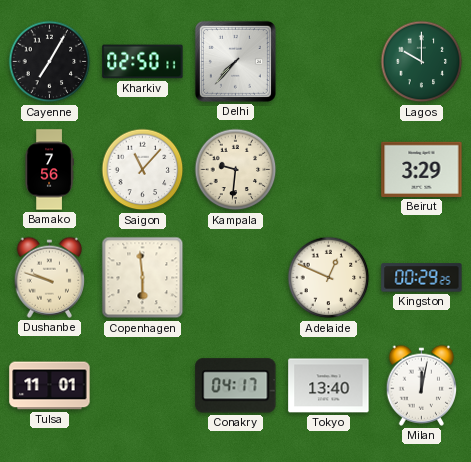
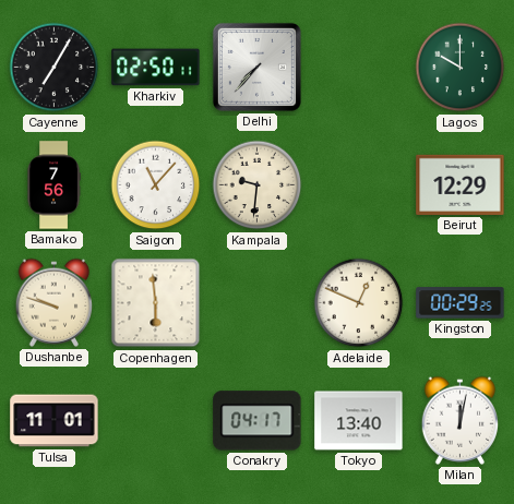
Beirut: 3:29 -> 12:29
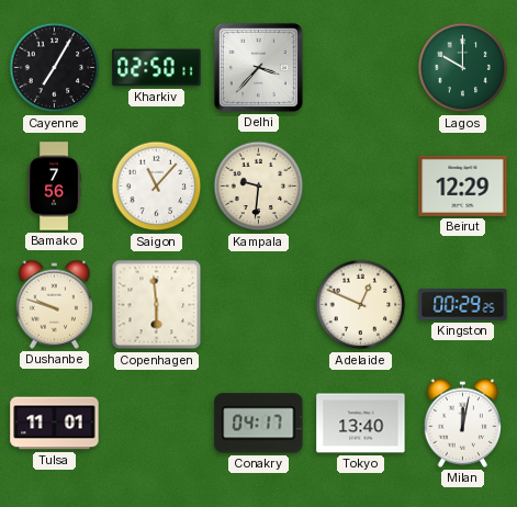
Delhi: 7:37 -> 3:37
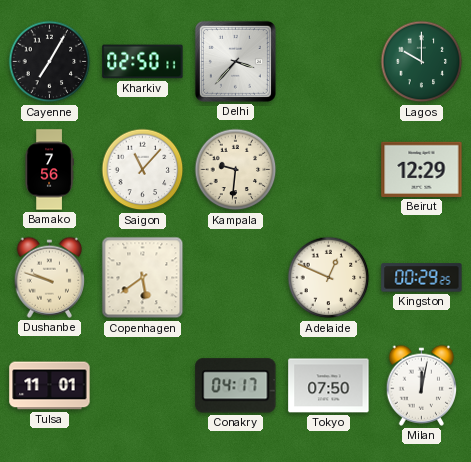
Copenhagen: 5:59 -> 5:39
Tokyo: 13:40 -> 07:50
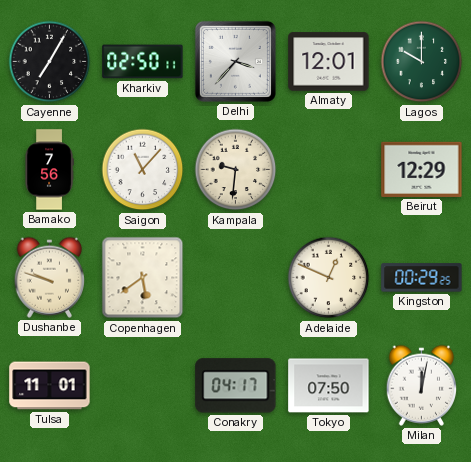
Almaty: none -> 12:01
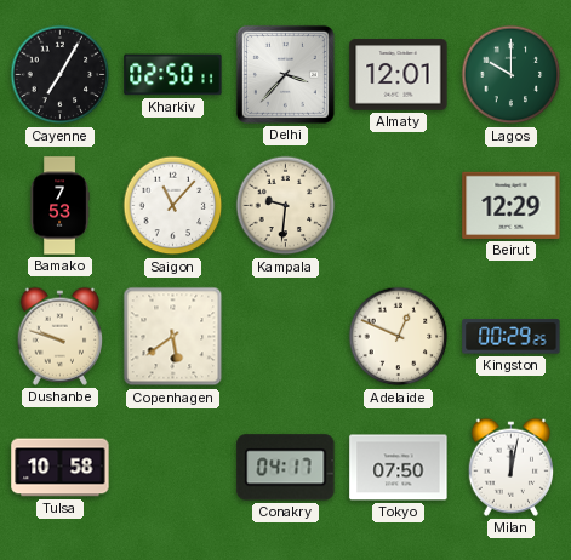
Bamako: 7:56 -> 7:53
Tulsa: 11:01 -> 10:58
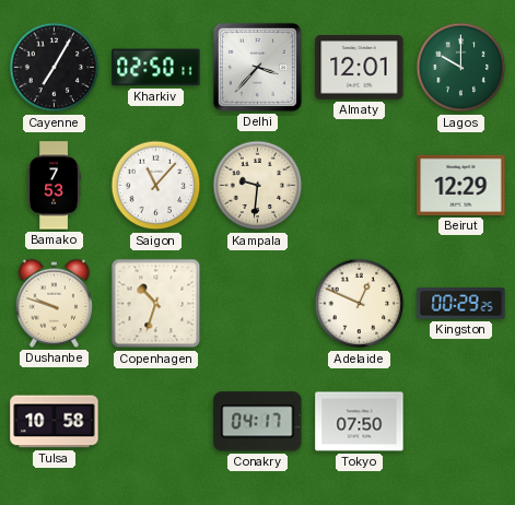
Copenhagen: 5:39 -> 10:33
Milan: 12:02 -> none
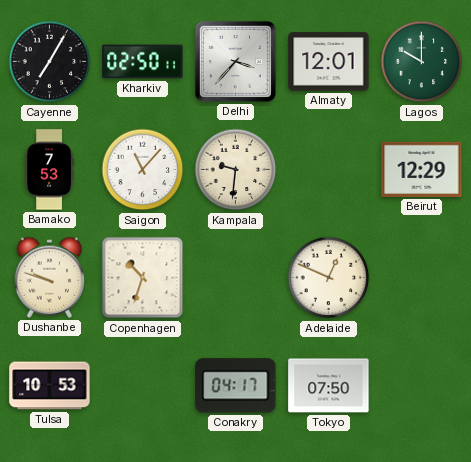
Kingston: 00:29 -> none
Tulsa: 10:58 -> 10:53
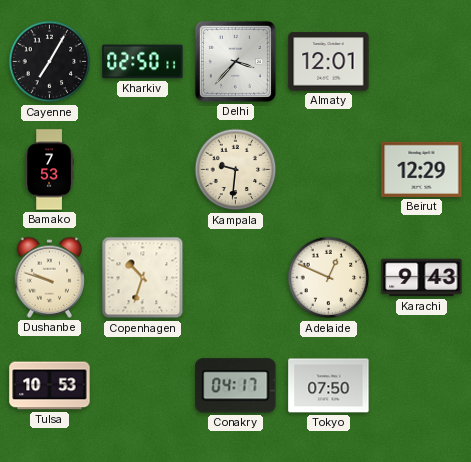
Lagos: 10:00 -> none
Saigon: 11:07 -> none
Karachi: none -> 9:43
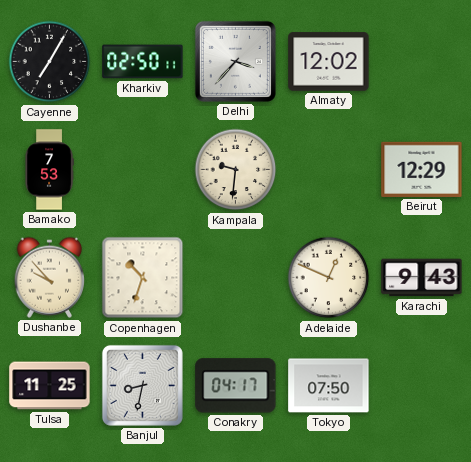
Almaty: 12:01 -> 12:02
Dushanbe: 9:48 -> 9:53
Tulsa: 10:53 -> 11:25
Banjul: none -> 8:32
